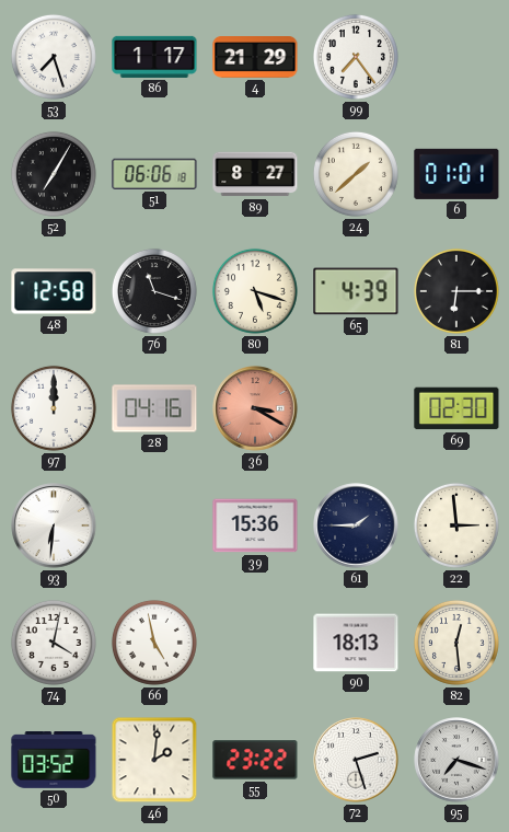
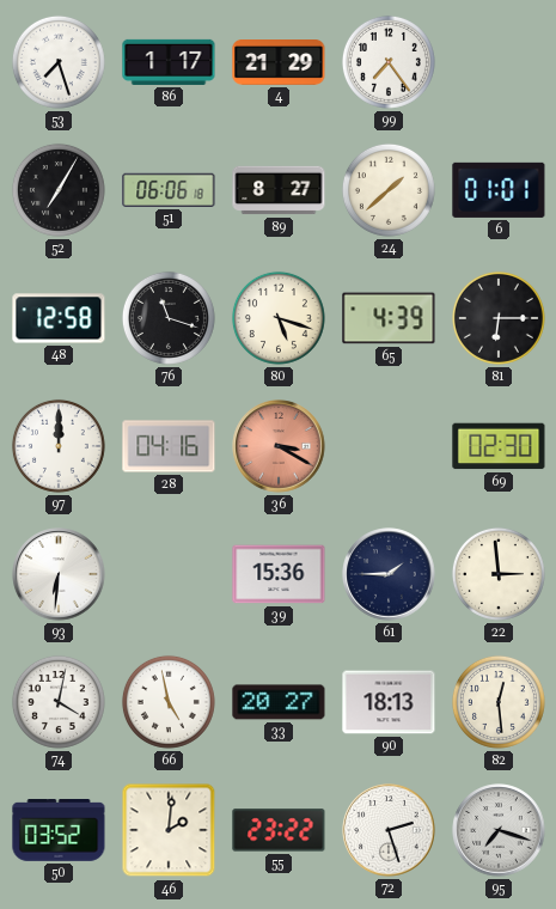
33: none -> 20:27
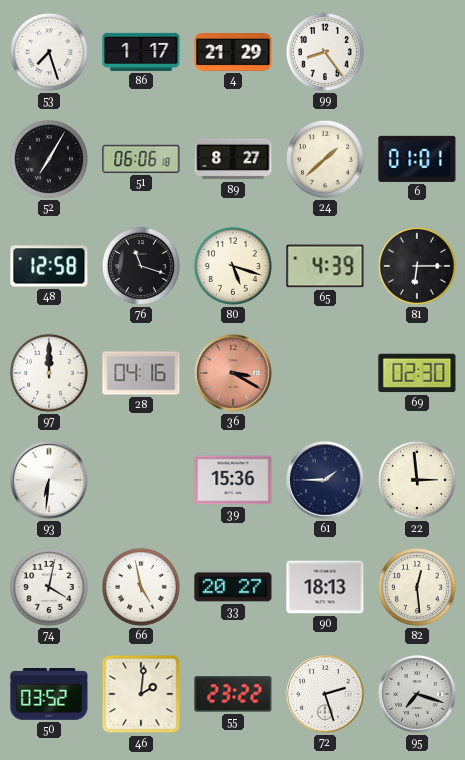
99: 7:24 -> 8:24
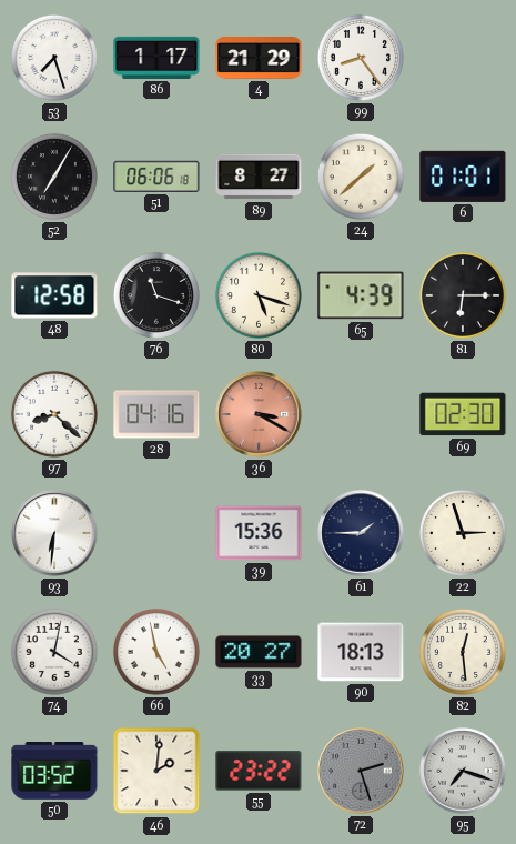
97: 12:00 -> 8:22
22: 2:59 -> 2:57
72 dial: white -> grey
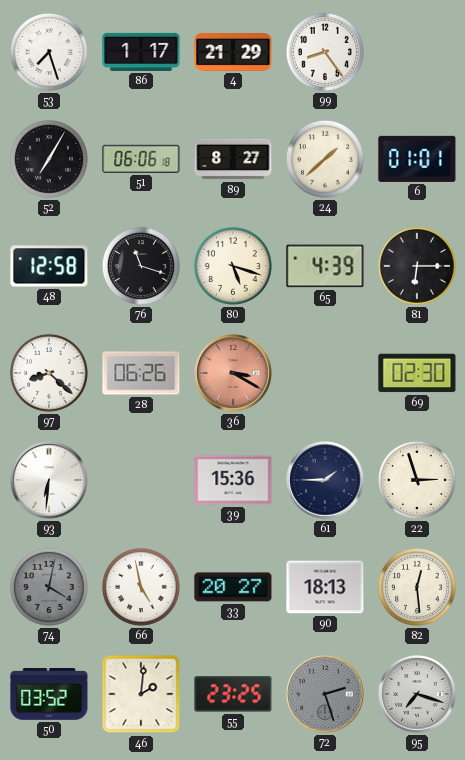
28: 04:16 -> 06:26
74 dial: white -> grey
55: 23:22 -> 23:25
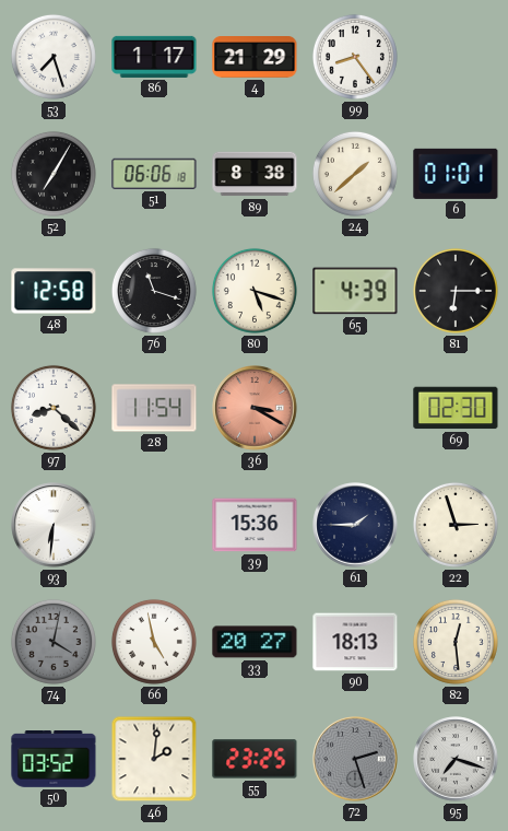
89: 8:27 -> 8:38
28: 06:26 -> 11:54
